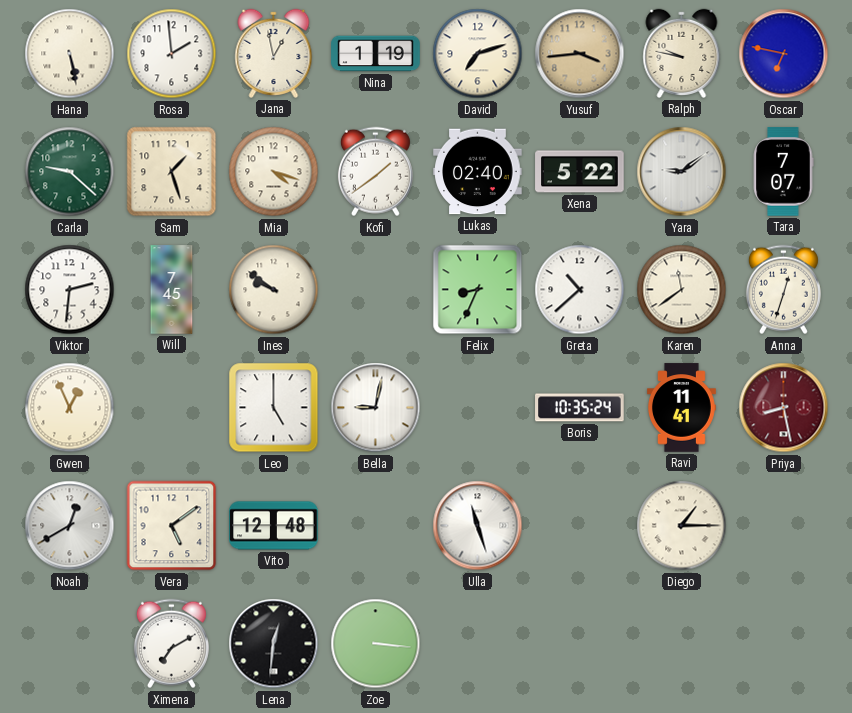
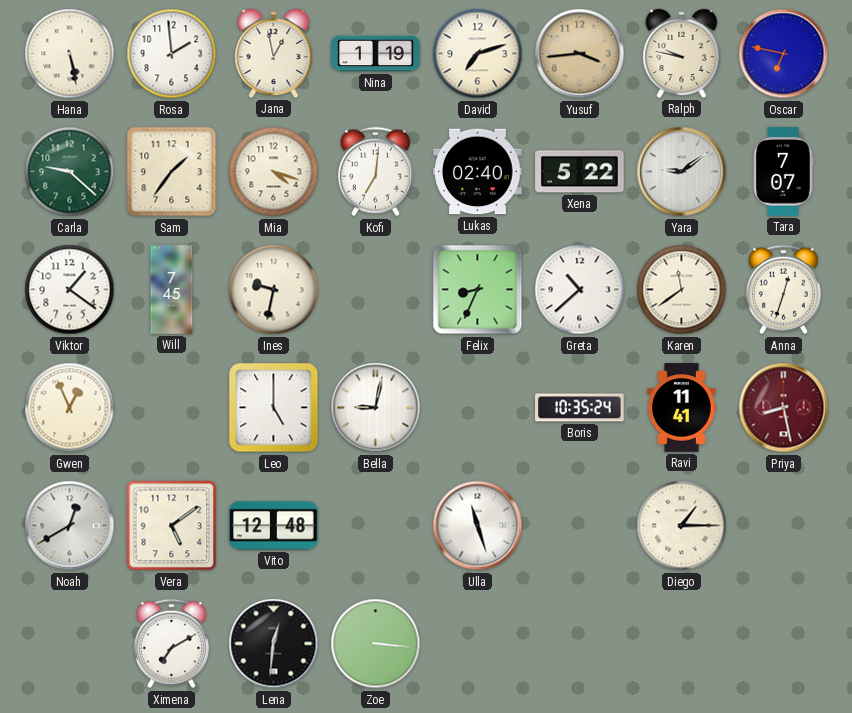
Sam: 1:27 -> 1:36
Kofi: 1:39 -> 7:01
Viktor: 2:31 -> 1:21
Ines: 9:51 -> 9:32
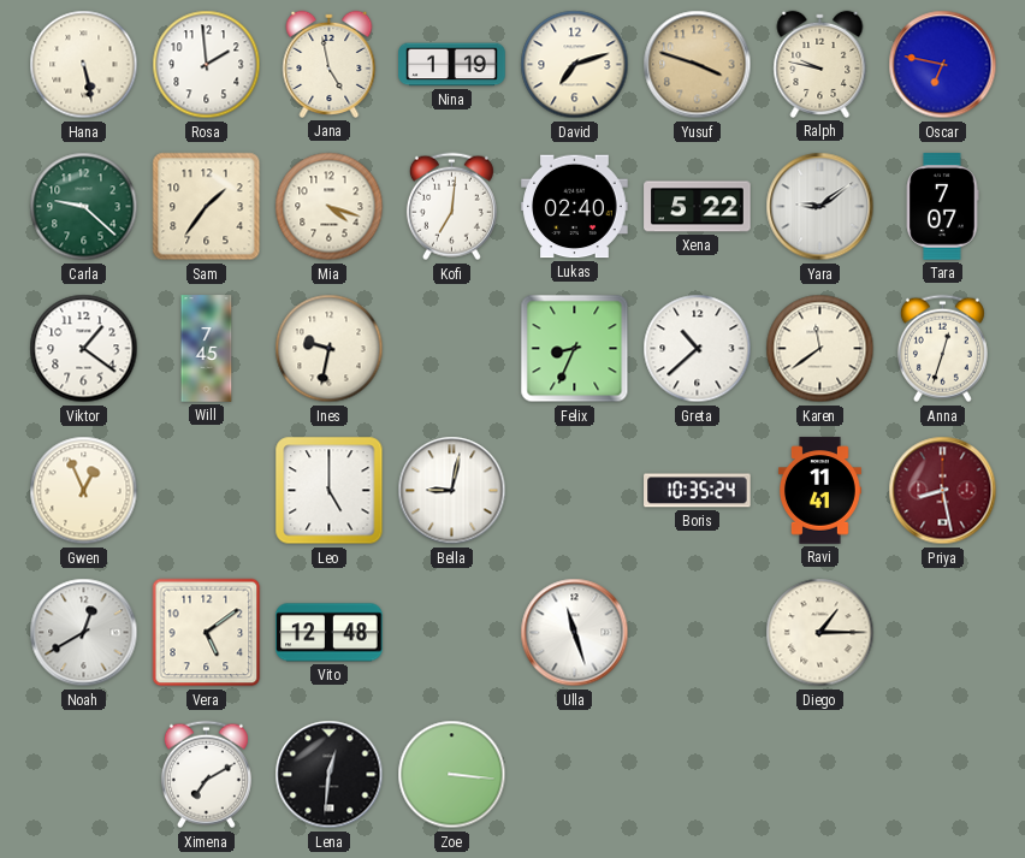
Jana: 12:58 -> 4:58
Yusuf: 3:44 -> 3:48
